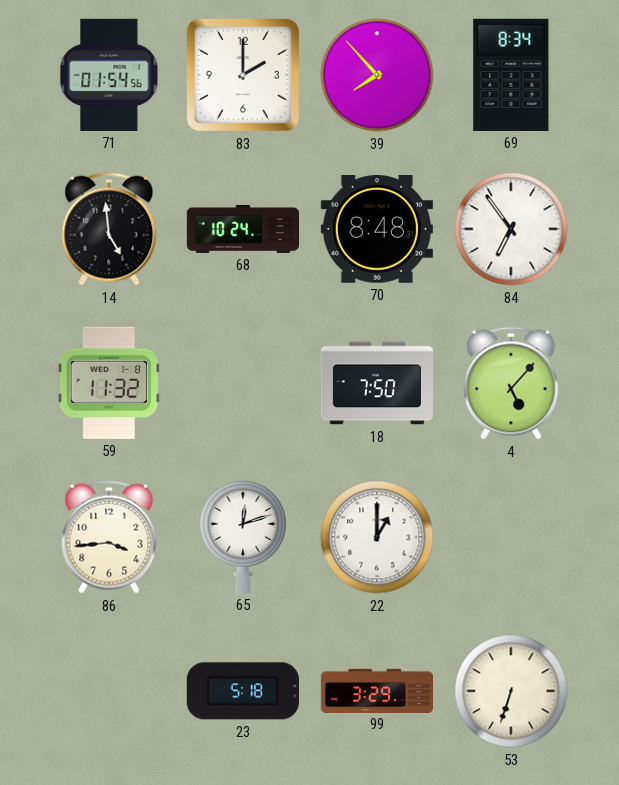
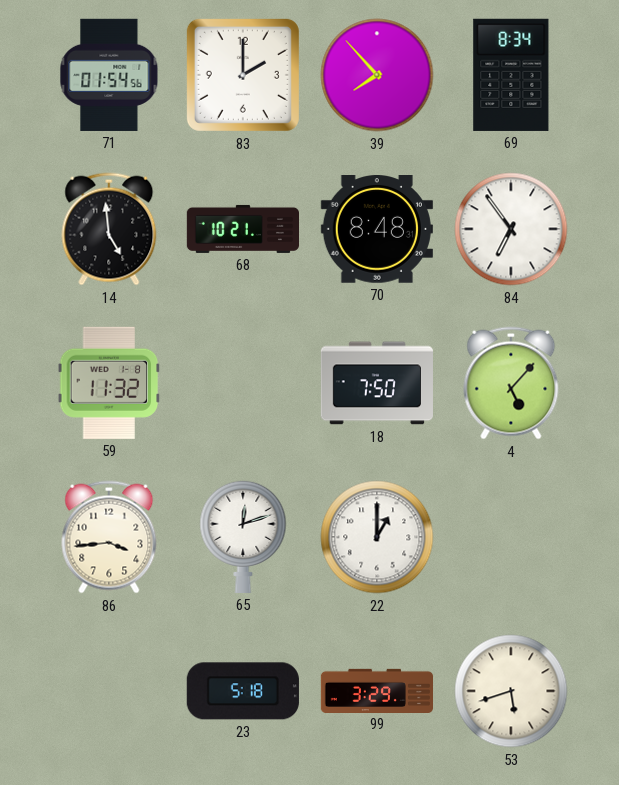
68: 10:24 -> 10:21
53: 6:33 -> 5:42
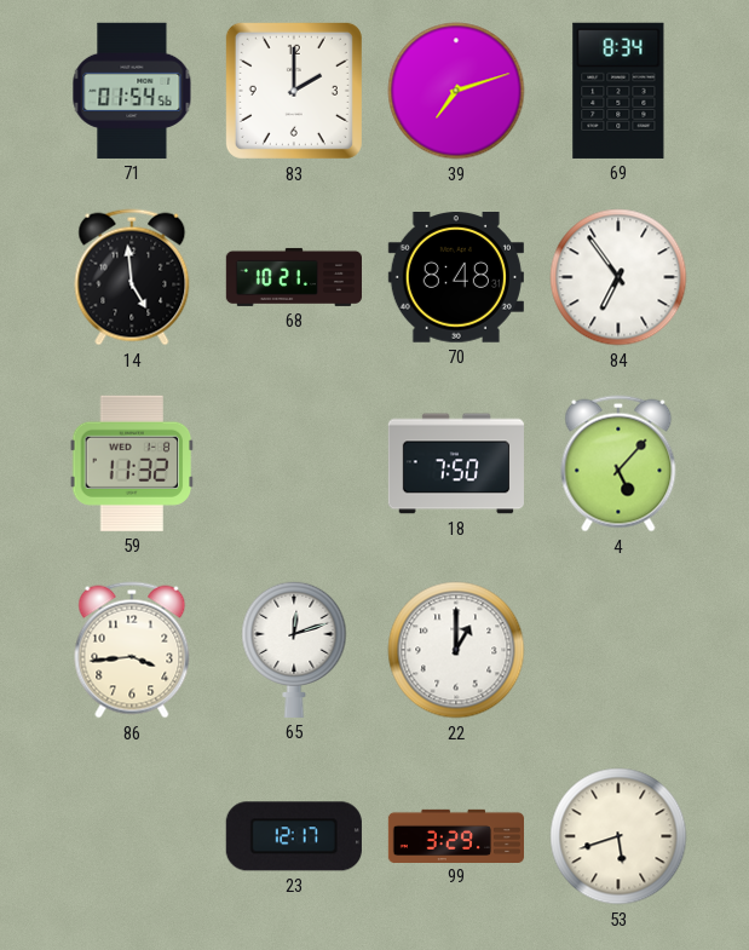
39: 7:53 -> 7:12
23: 5:18 -> 12:17
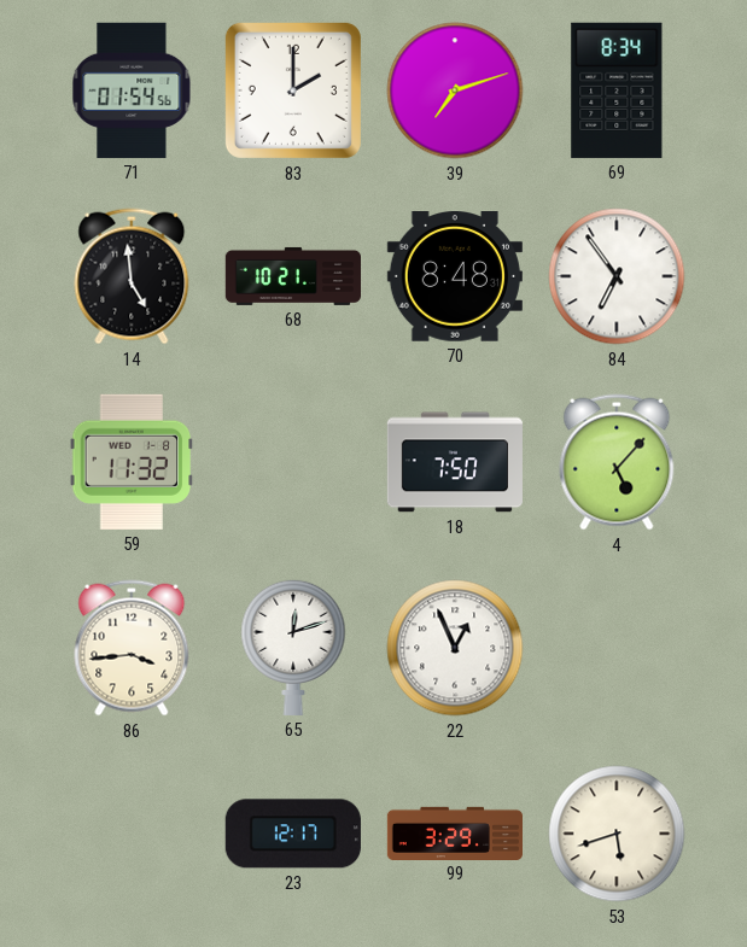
22: 1:00 -> 12:56
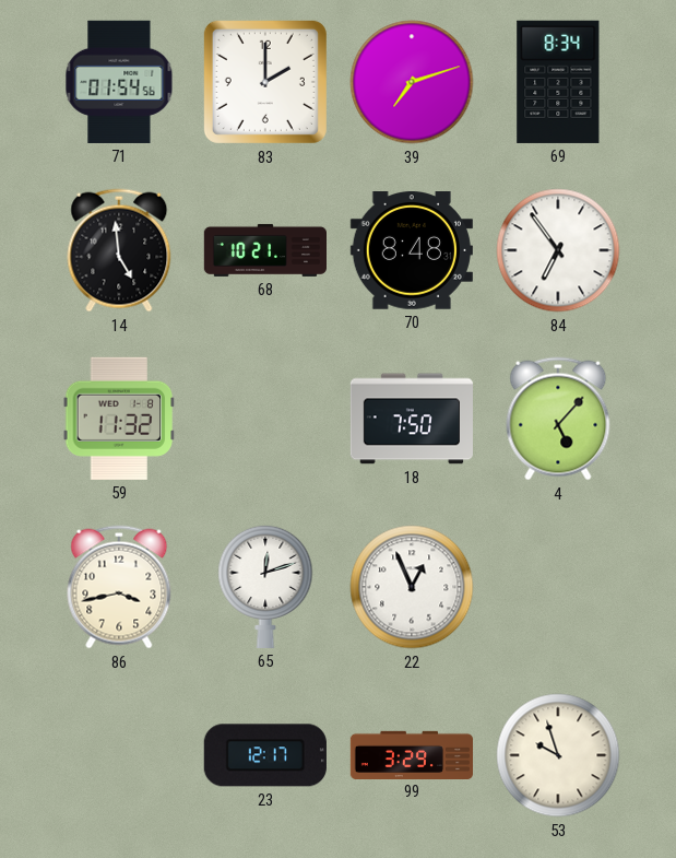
86: 3:44 -> 3:43
53: 5:42 -> 9:57
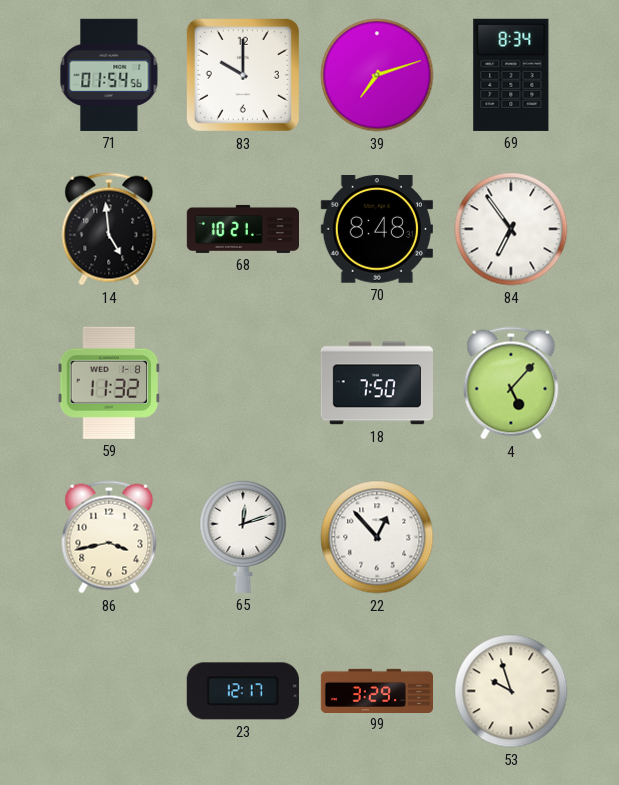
83: 2:00 -> 10:00
22: 12:56 -> 12:53
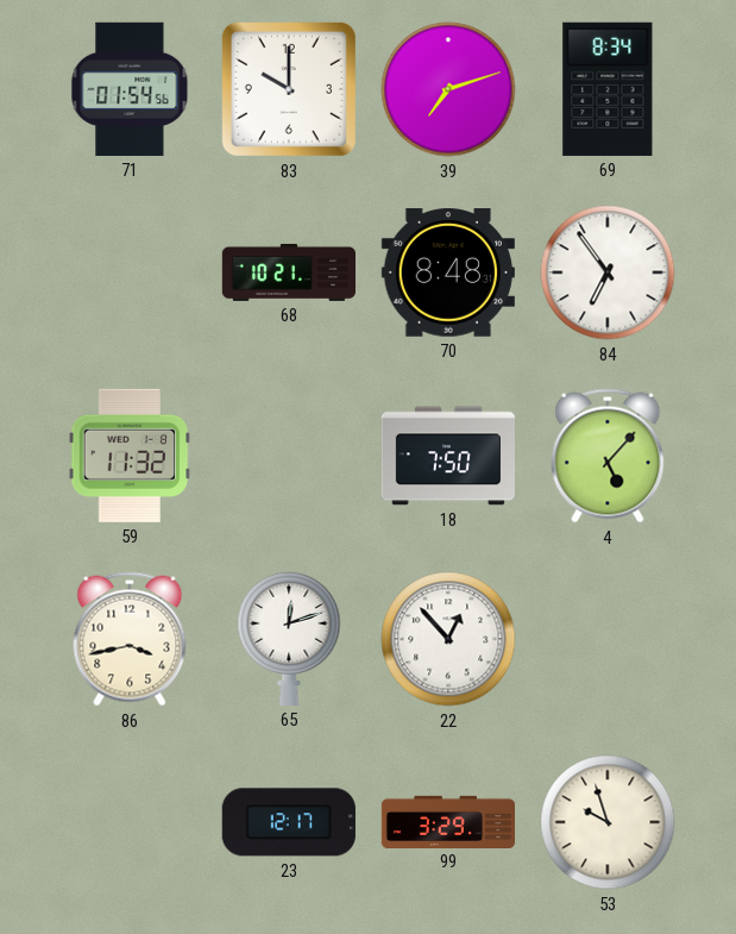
14: 4:59 -> none
